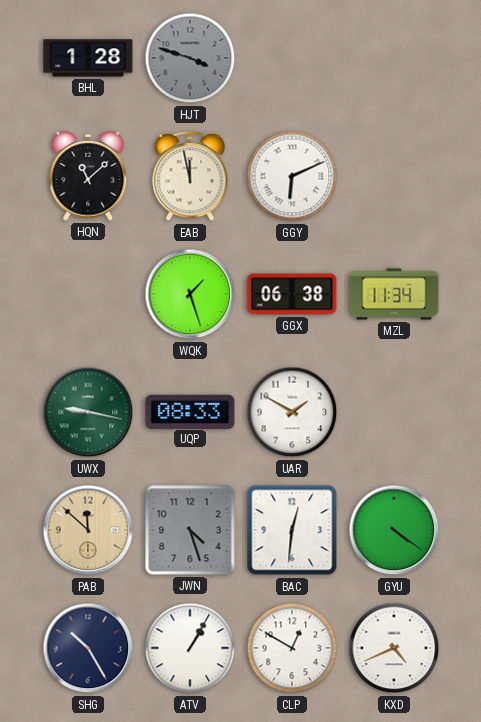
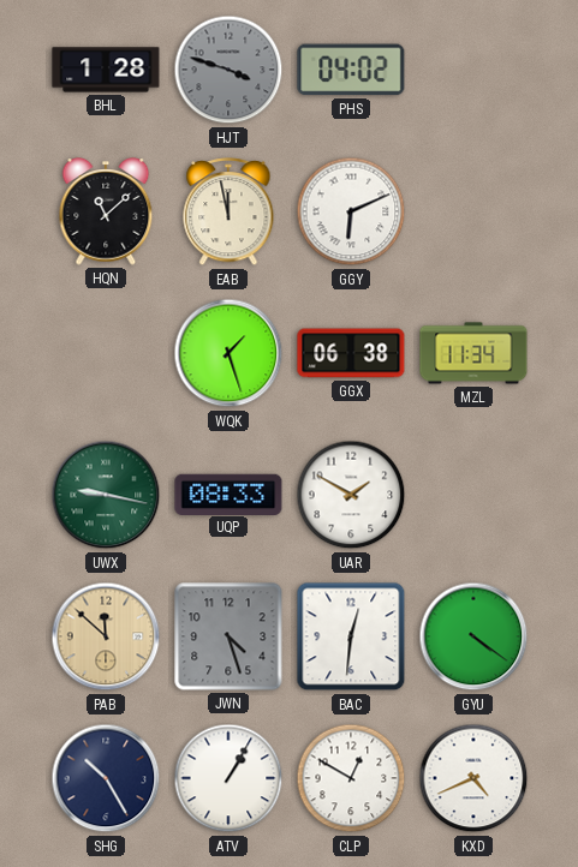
PHS: none -> 04:02
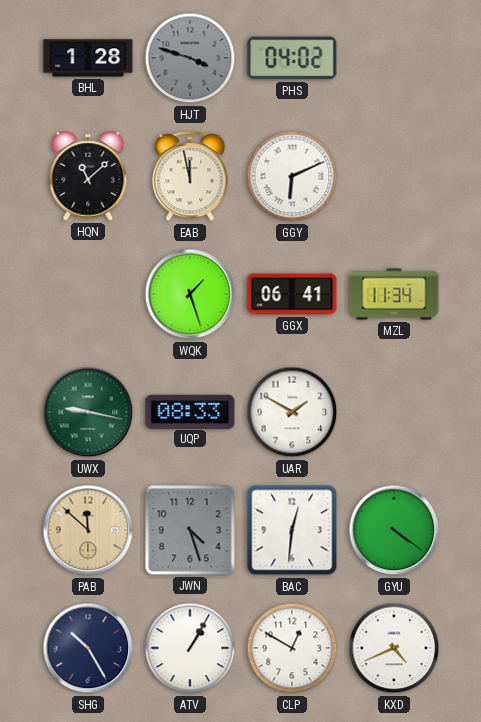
GGX: 06:38 -> 06:41
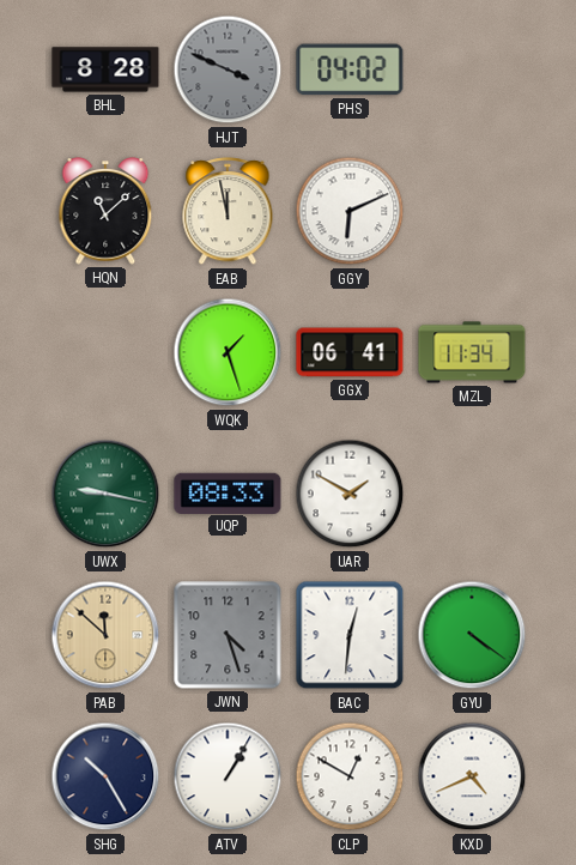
BHL: 1:28 -> 8:28
HJT: 3:48 -> 3:49
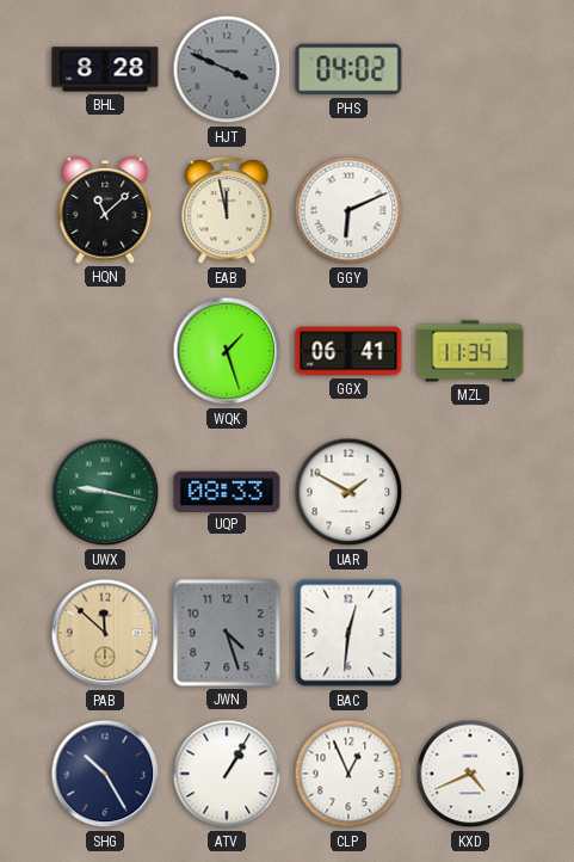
GYU: 4:21 -> none
CLP: 12:50 -> 12:56
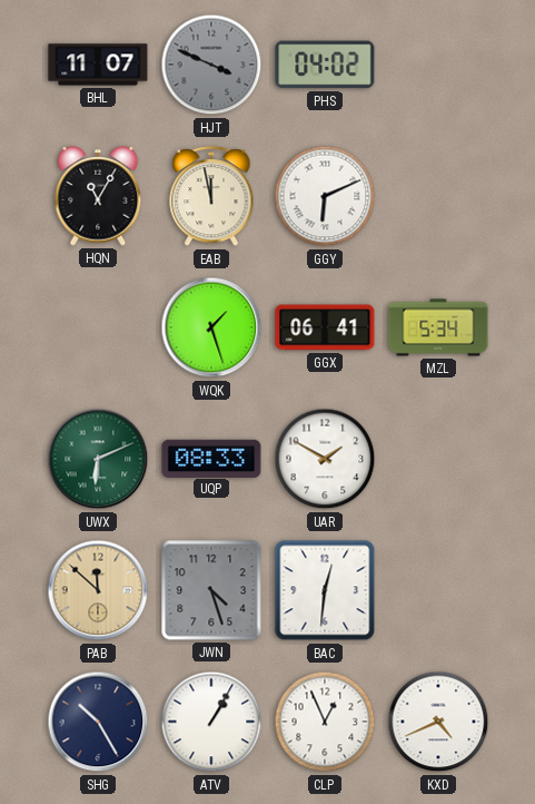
BHL: 8:28 -> 11:07
HQN: 11:08 -> 11:05
MZL: 11:34 -> 5:34
UWX: 9:17 -> 6:11
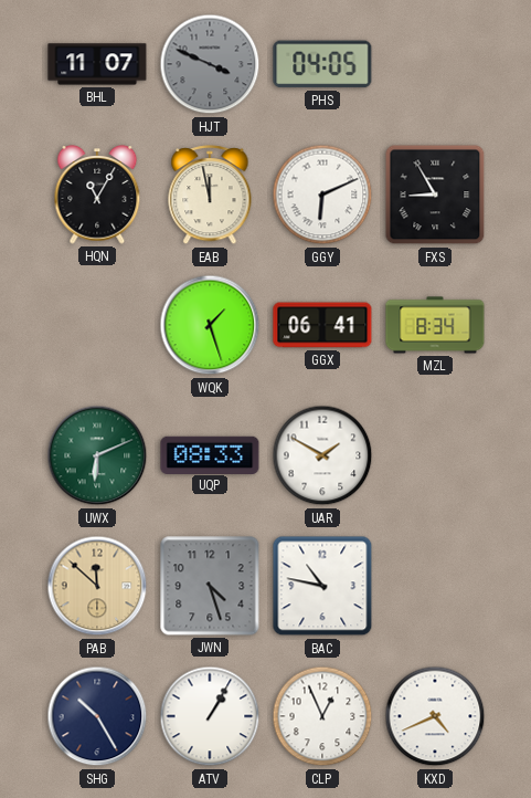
PHS: 04:02 -> 04:05
FXS: none -> 8:55
MZL: 5:34 -> 8:34
BAC: 12:31 -> 10:47
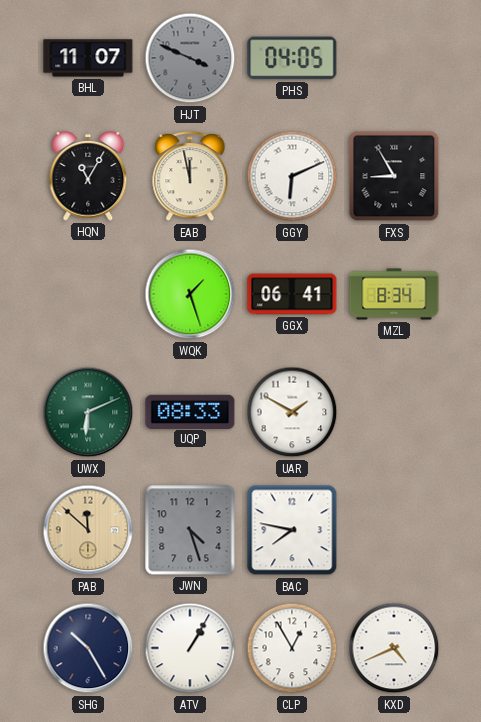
BAC: 10:47 -> 7:47
CLP: 12:56 -> 12:55
